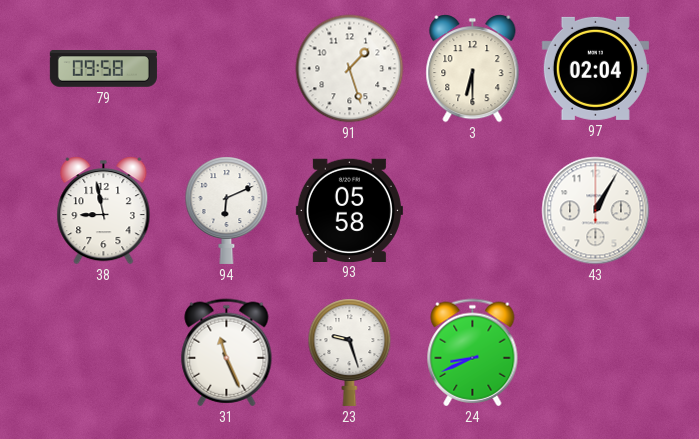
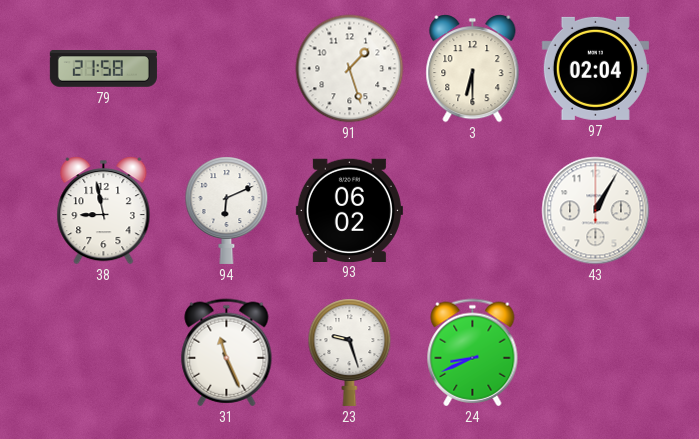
79: 09:58 -> 21:58
93: 05:58 -> 06:02
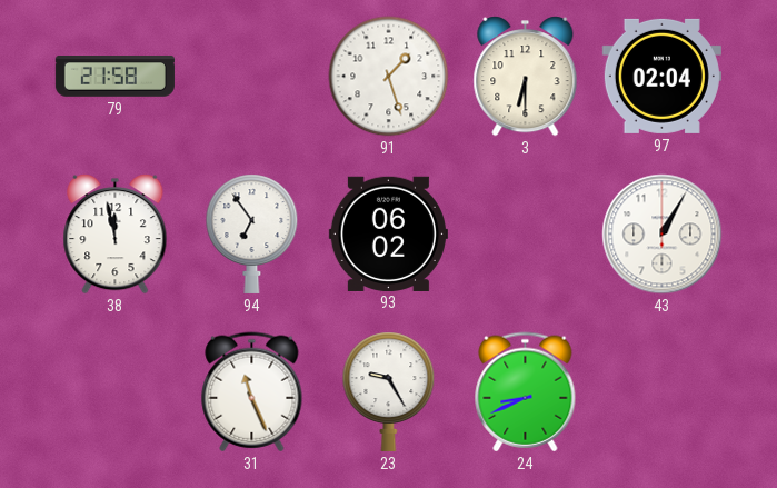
38: 8:58 -> 11:58
94: 6:11 -> 6:54
23: 9:27 -> 9:25
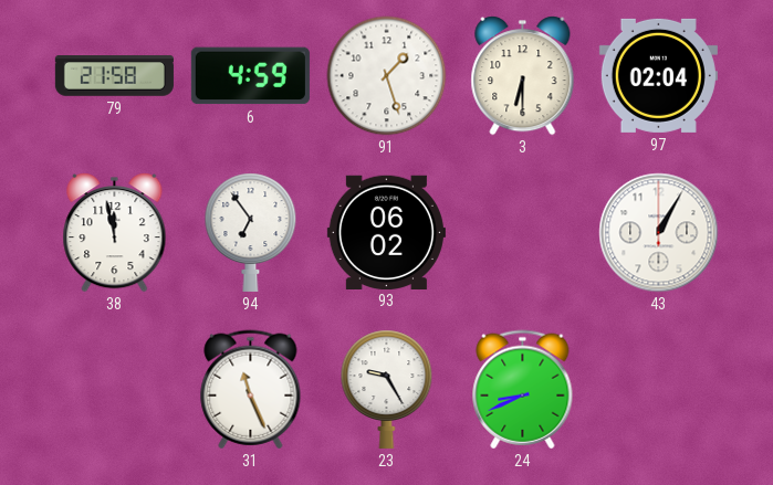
6: none -> 4:59
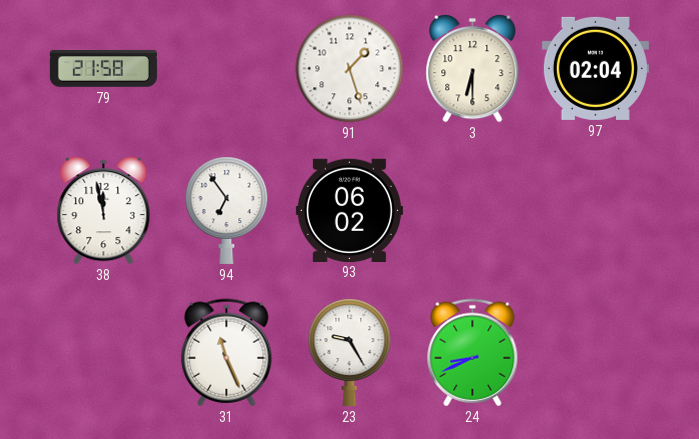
6: 4:59 -> none
43: 1:05 -> none
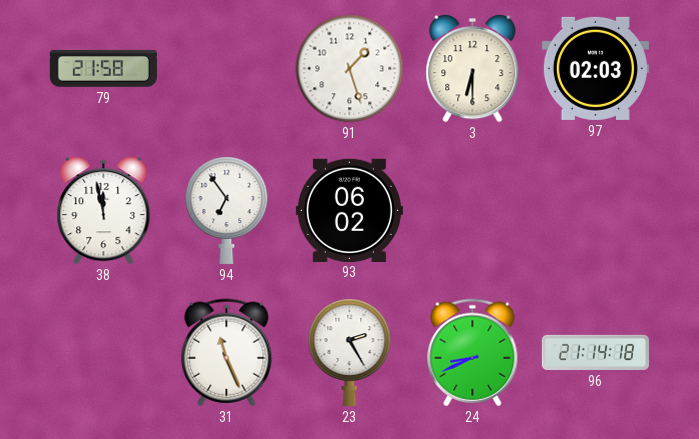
97: 02:04 -> 02:03
23: 9:25 -> 2:25
96: none -> 21:14
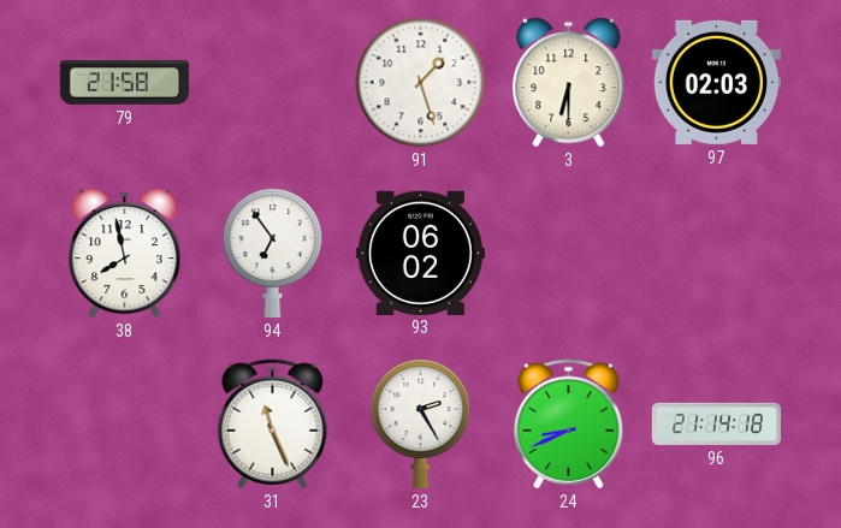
38: 11:58 -> 7:58
